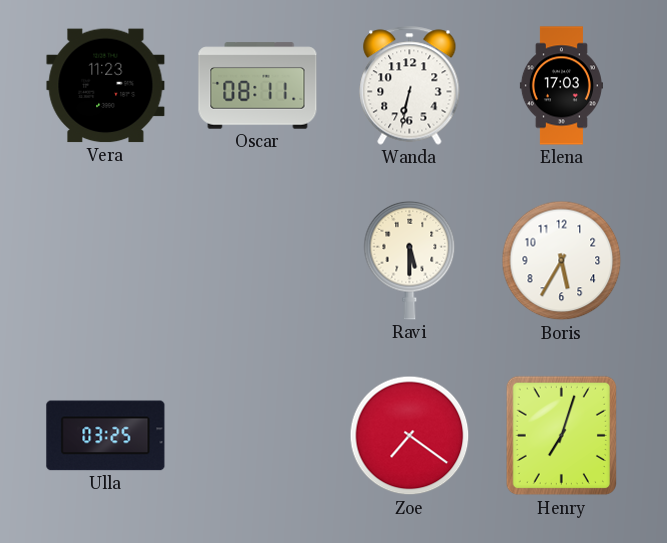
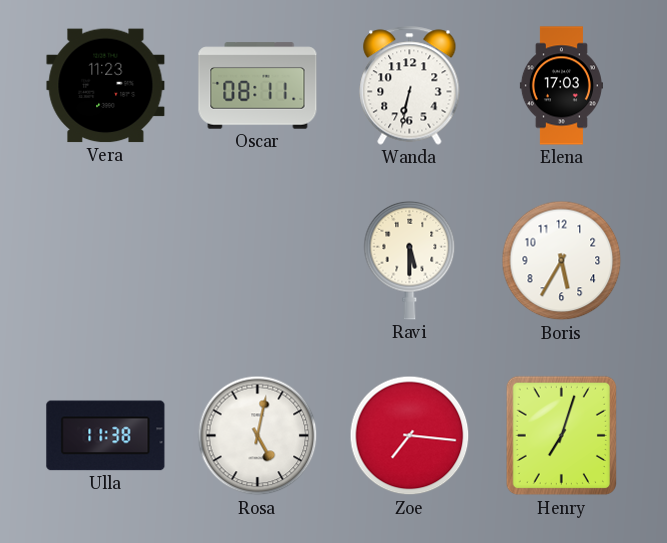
Ulla: 03:25 -> 11:38
Rosa: none -> 5:02
Zoe: 7:21 -> 7:16
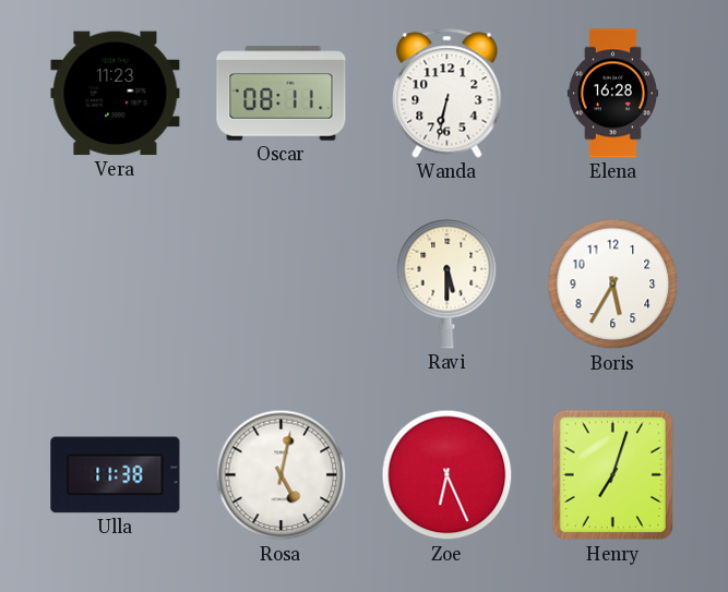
Elena: 17:03 -> 16:28
Zoe: 7:16 -> 6:26
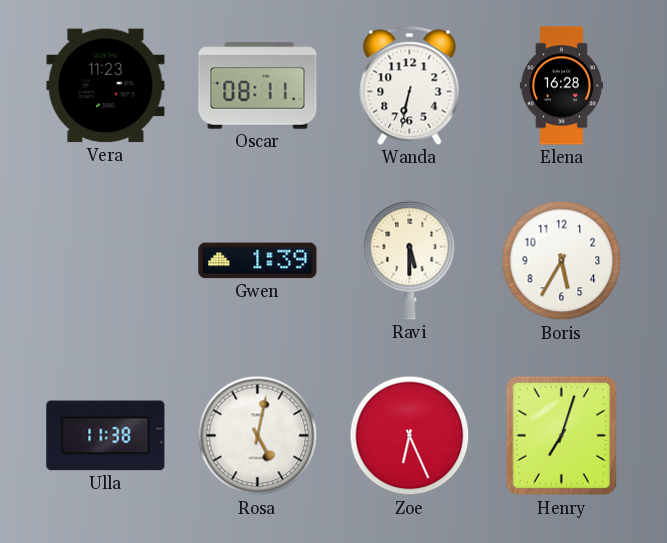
Gwen: none -> 1:39
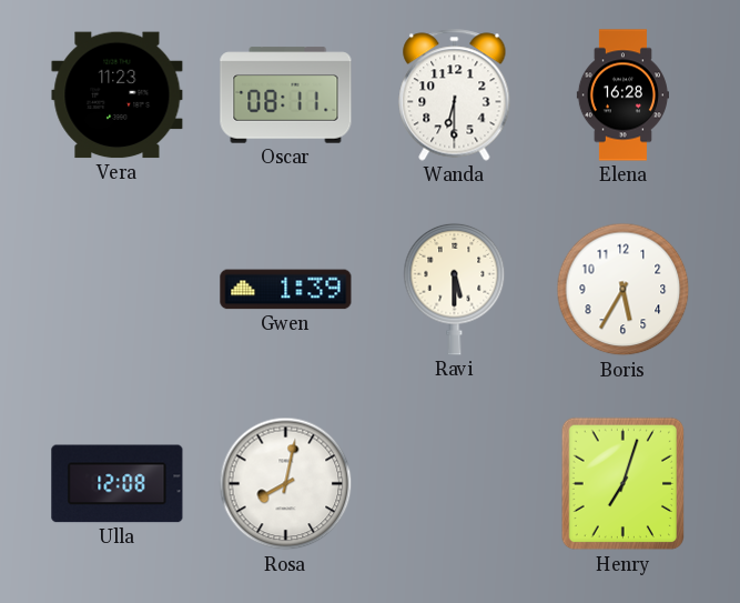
Wanda: 6:32 -> 6:30
Ulla: 11:38 -> 12:08
Rosa: 5:02 -> 8:02
Zoe: 6:26 -> none
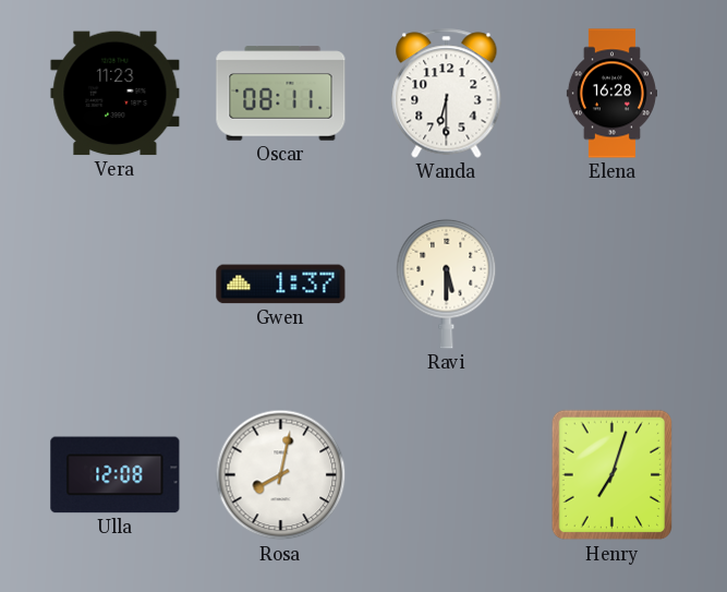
Gwen: 1:39 -> 1:37
Boris: 5:35 -> none
